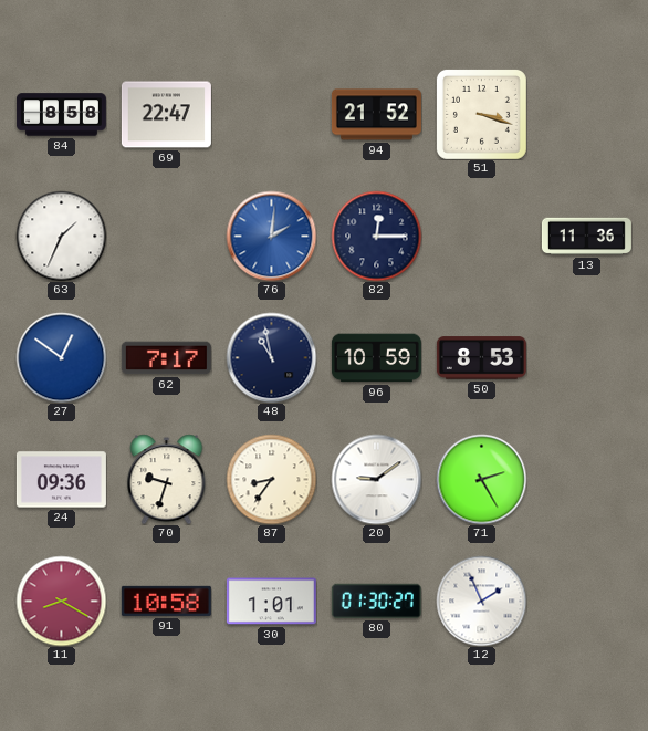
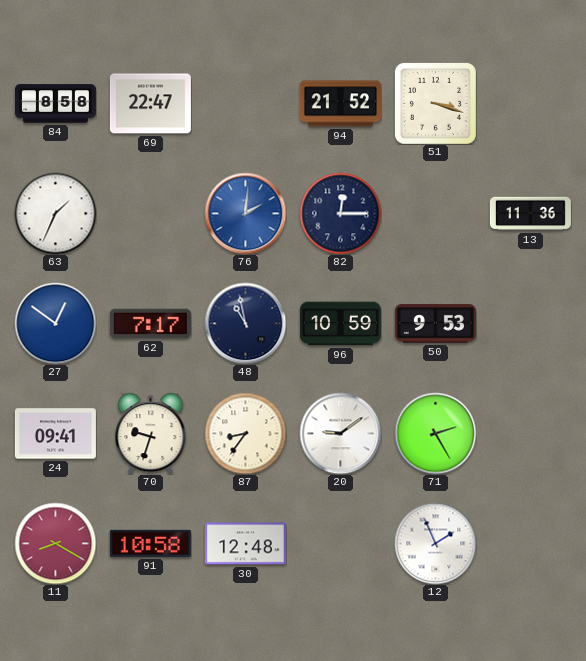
50: 8:53 -> 9:53
24: 09:36 -> 09:41
30: 1:01 -> 12:48
80: 01:30 -> none
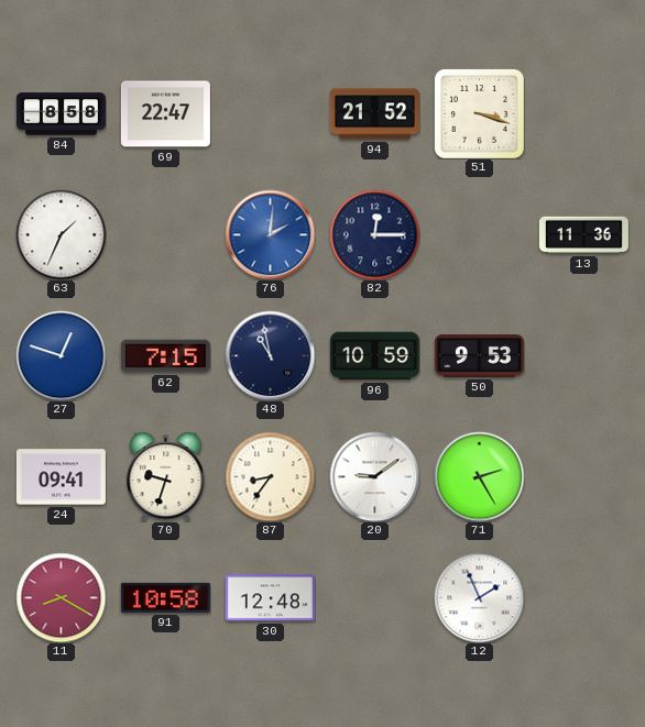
27: 12:51 -> 12:48
62: 7:17 -> 7:15
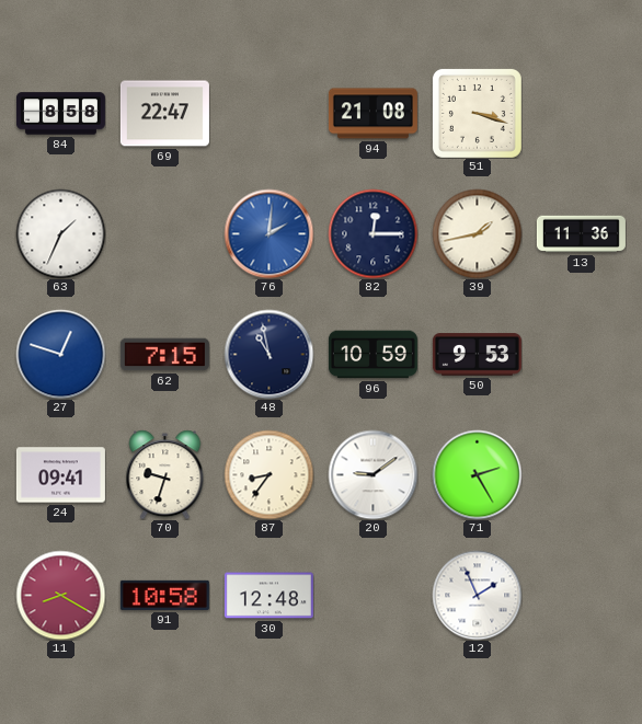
94: 21:52 -> 21:08
39: none -> 1:43
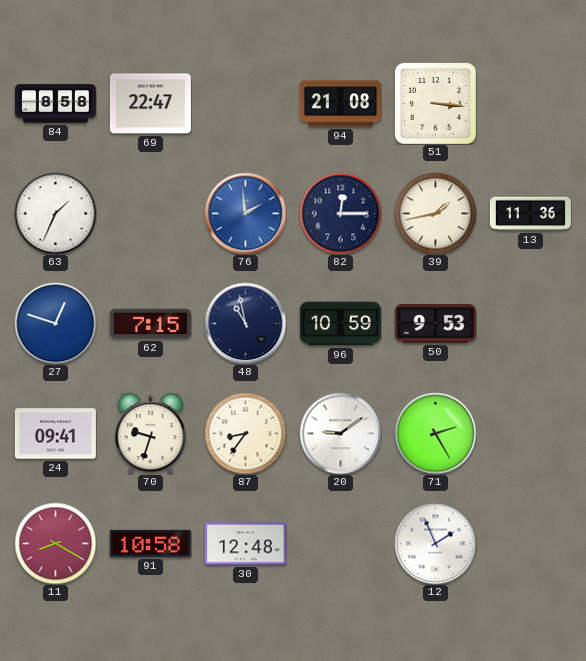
51: 3:18 -> 3:16
76: 2:01 -> 1:59
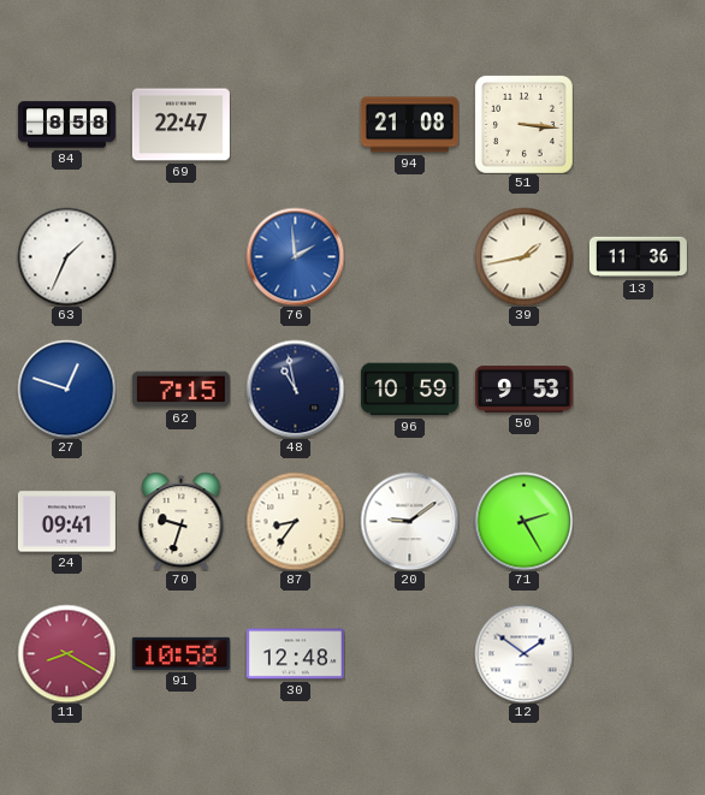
82: 12:15 -> none
12: 1:56 -> 1:51
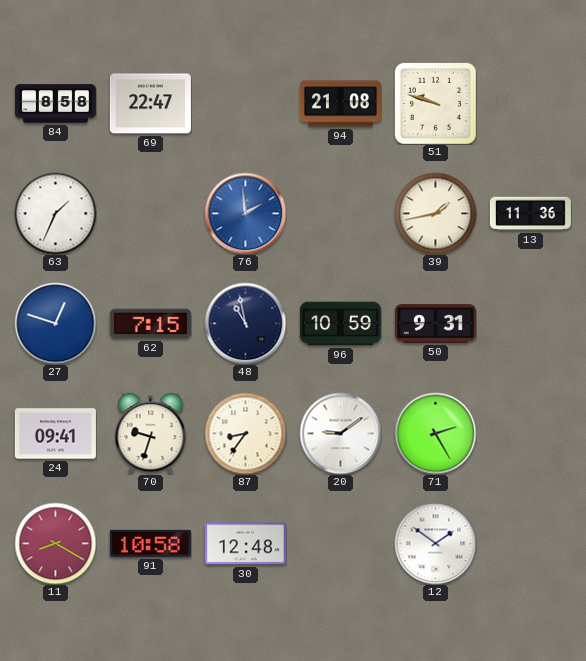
51: 3:16 -> 9:48
50: 9:53 -> 9:31
